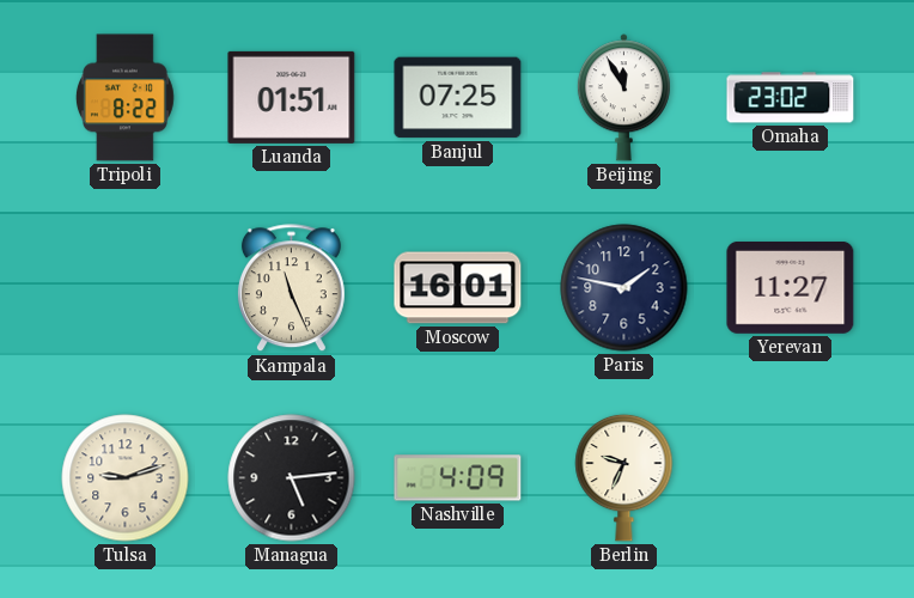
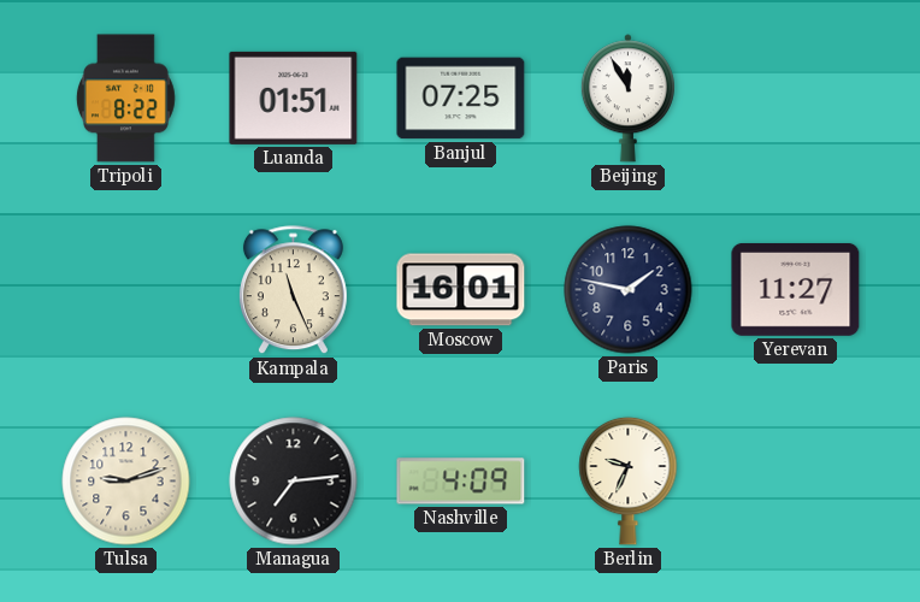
Omaha: 23:02 -> none
Managua: 5:14 -> 7:14
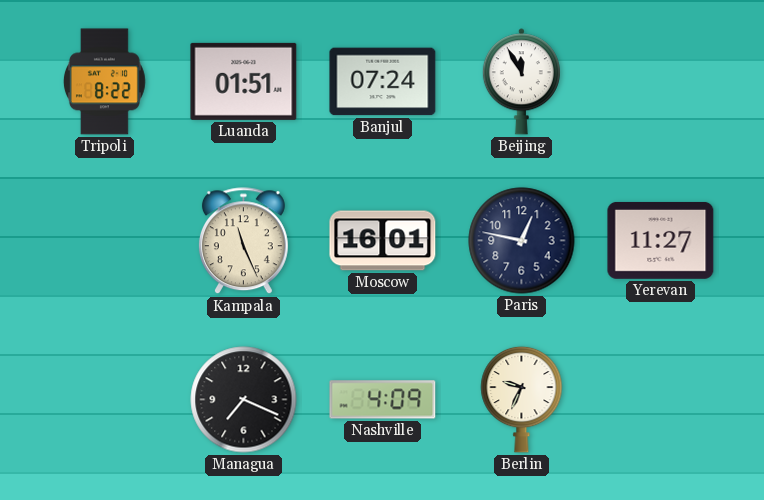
Banjul: 07:25 -> 07:24
Paris: 1:47 -> 12:47
Tulsa: 9:12 -> none
Managua: 7:14 -> 7:19
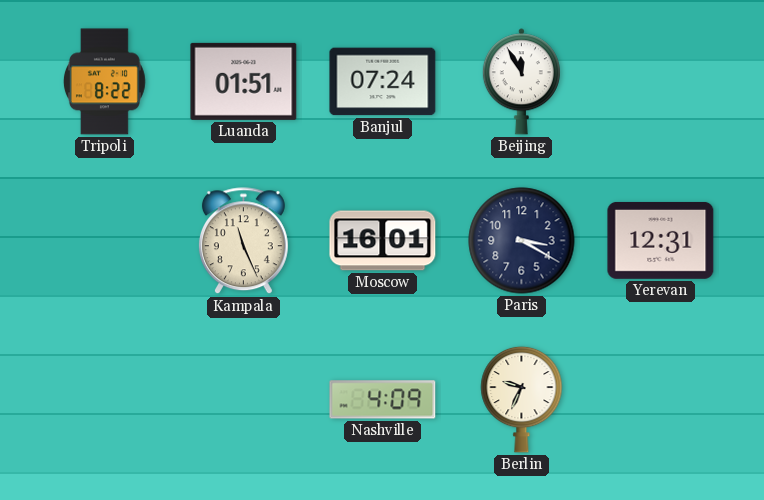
Paris: 12:47 -> 3:20
Yerevan: 11:27 -> 12:31
Managua: 7:19 -> none
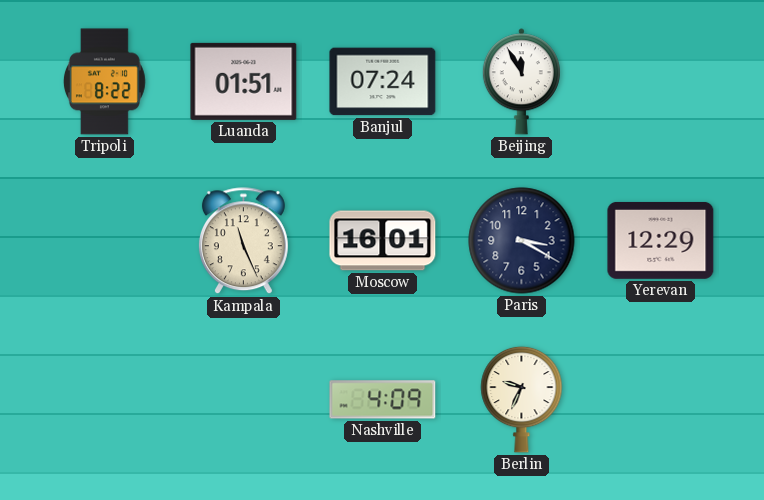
Yerevan: 12:31 -> 12:29
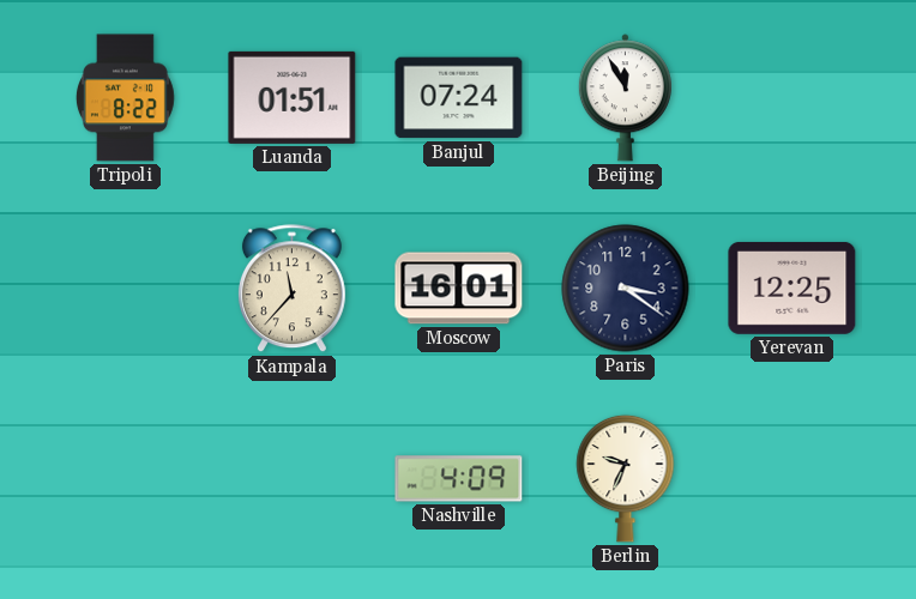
Kampala: 11:26 -> 11:37
Paris: 3:20 -> 3:21
Yerevan: 12:29 -> 12:25
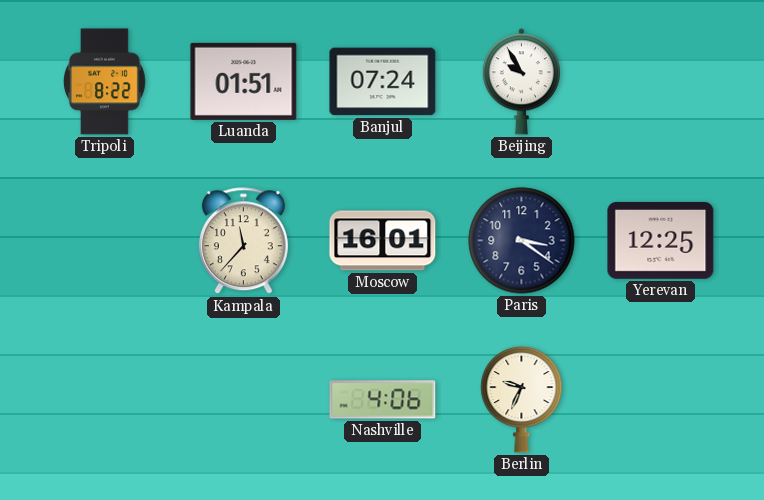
Beijing: 11:55 -> 9:55
Nashville: 4:09 -> 4:06
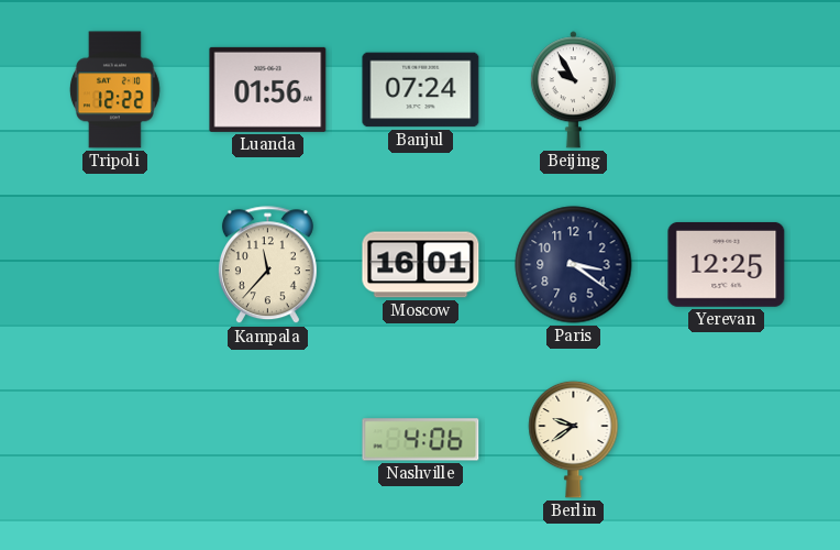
Tripoli: 8:22 -> 12:22
Luanda: 01:51 -> 01:56
Berlin: 9:34 -> 9:39
